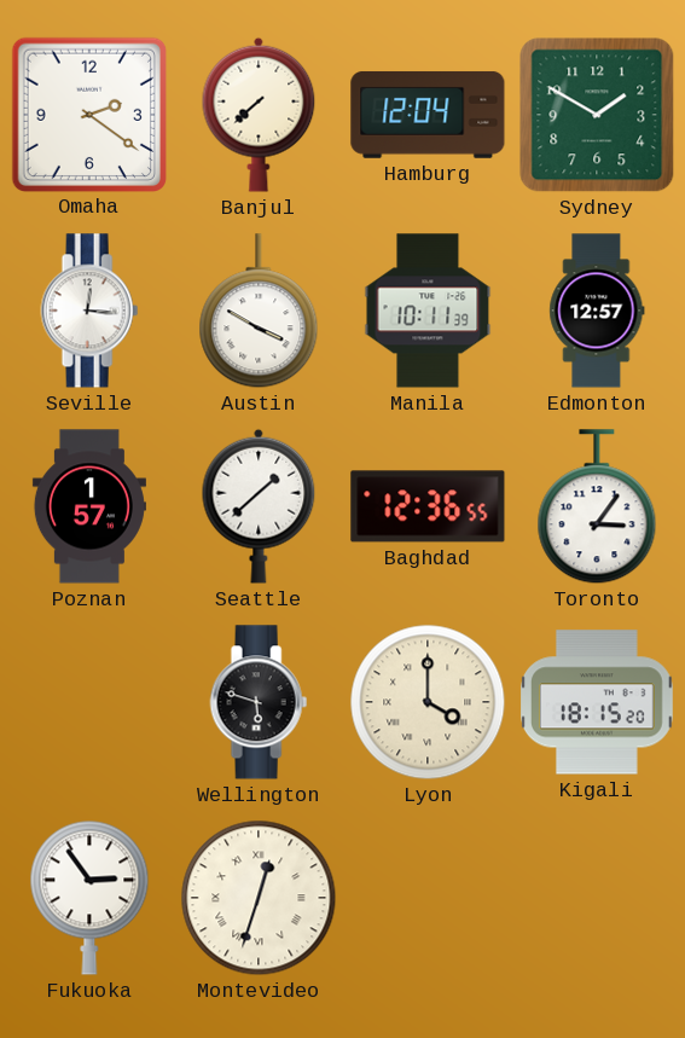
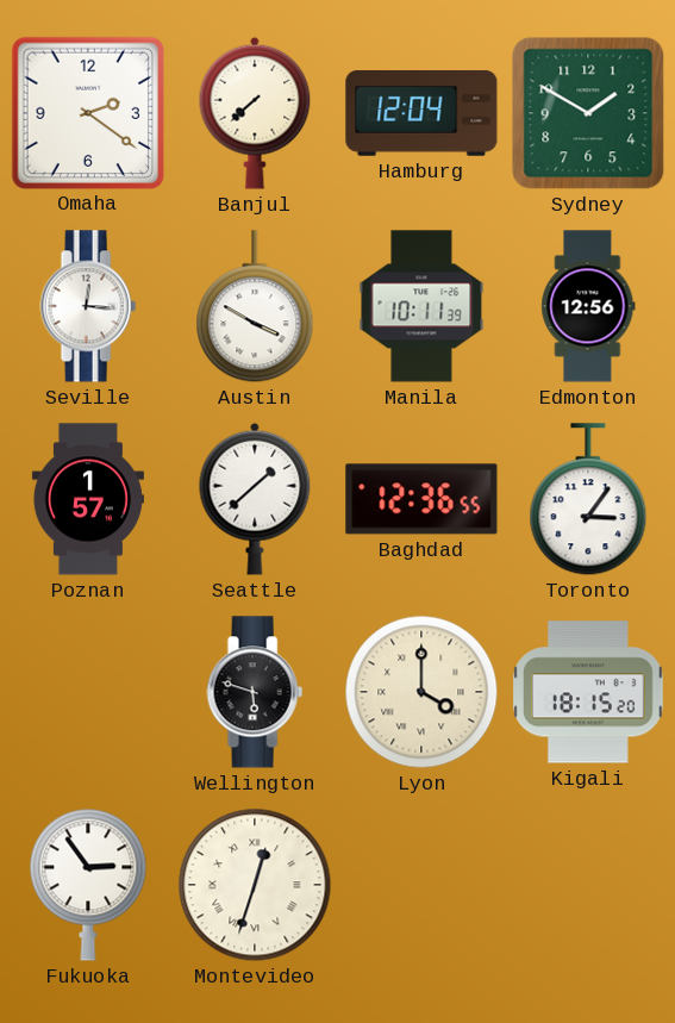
Edmonton: 12:57 -> 12:56
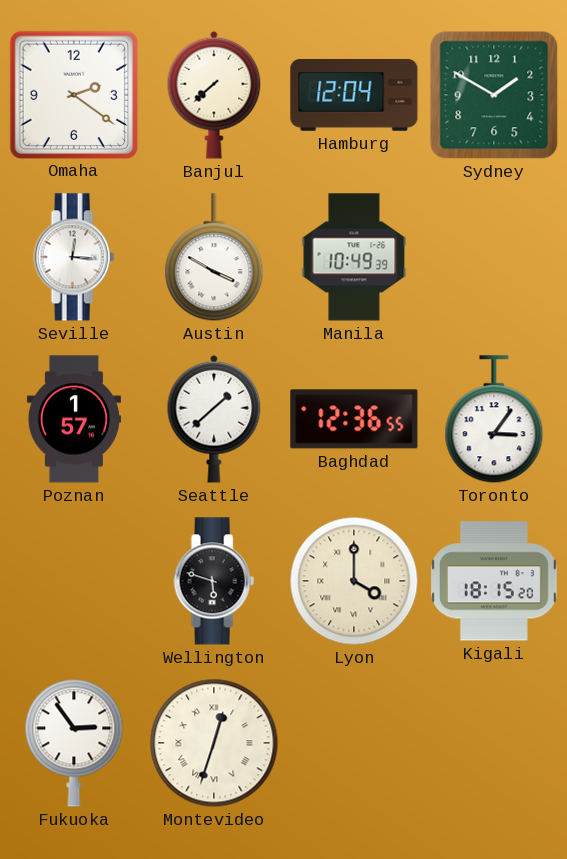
Manila: 10:11 -> 10:49
Edmonton: 12:56 -> none
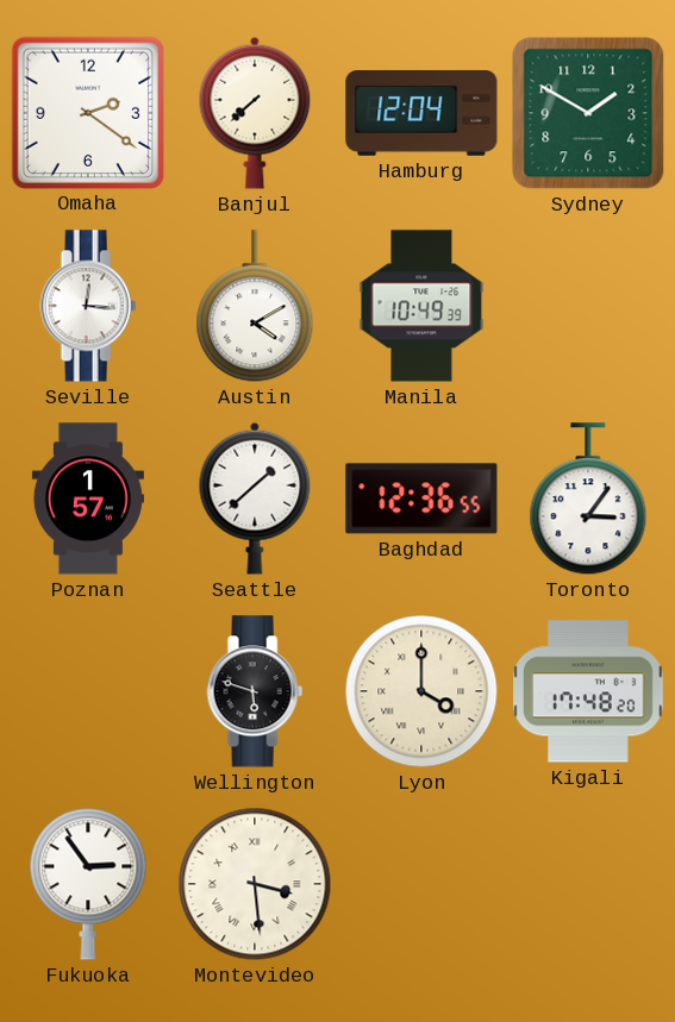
Austin: 3:50 -> 4:10
Kigali: 18:15 -> 17:48
Montevideo: 12:33 -> 3:29
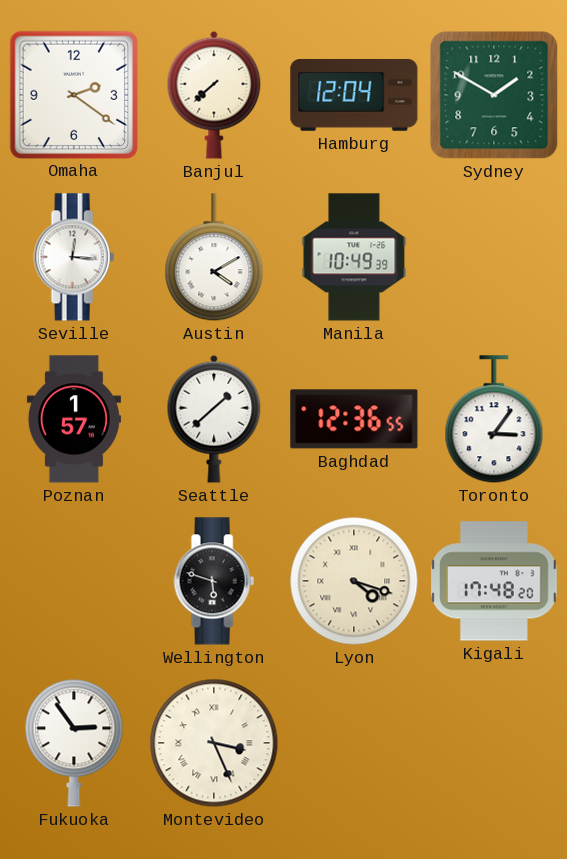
Lyon: 4:00 -> 4:18
Montevideo: 3:29 -> 3:26
